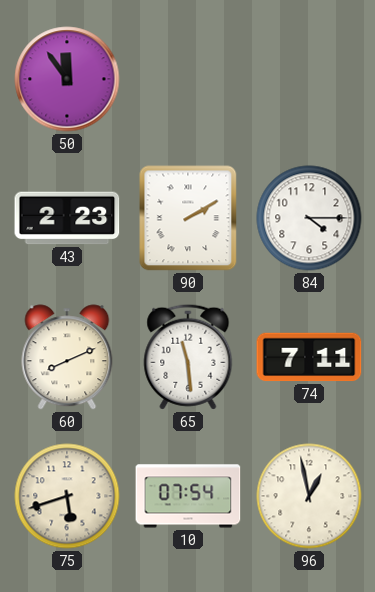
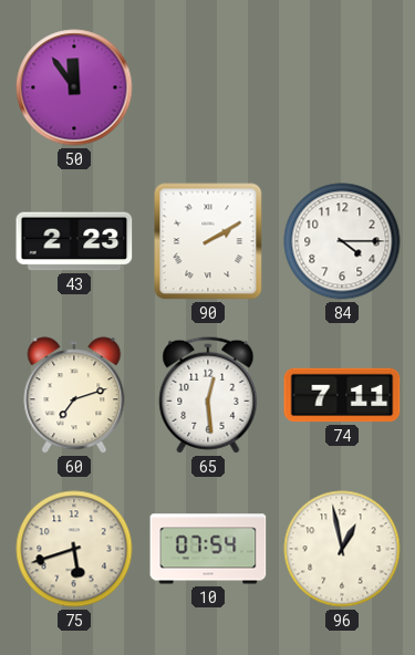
60: 8:11 -> 7:12
65: 11:29 -> 12:29
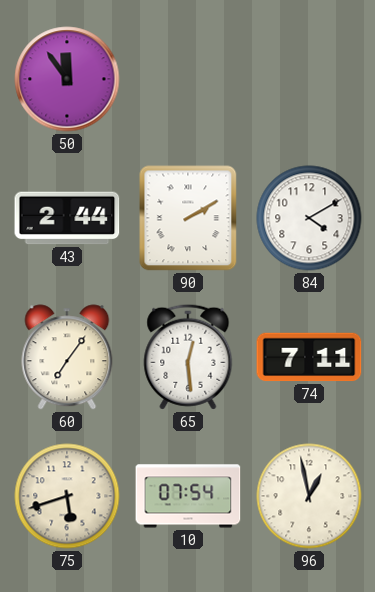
43: 2:23 -> 2:44
84: 4:15 -> 4:10
60: 7:12 -> 7:06
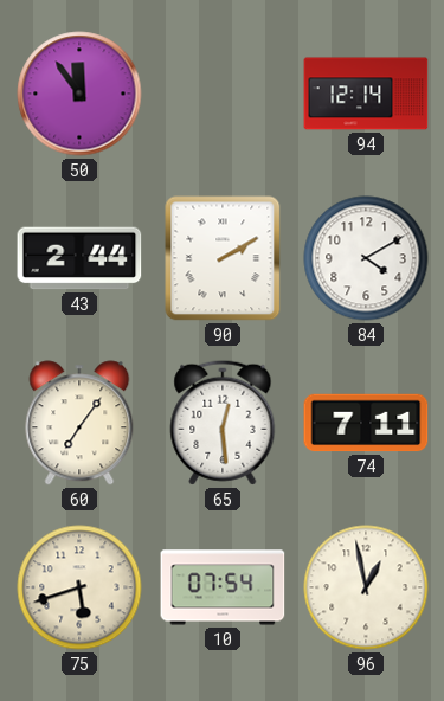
94: none -> 12:14
